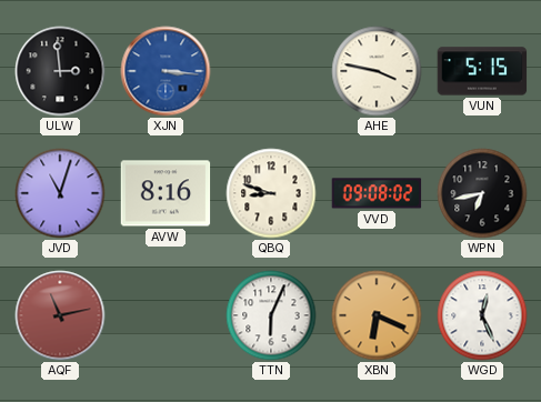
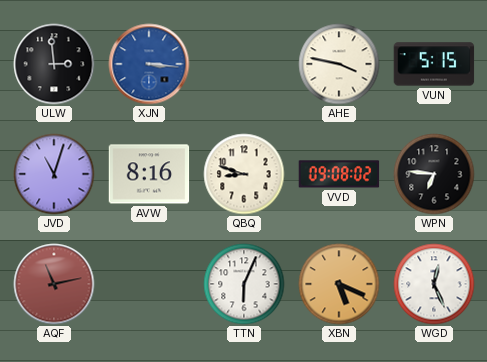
WPN: 6:43 -> 6:46
XBN: 6:19 -> 5:19
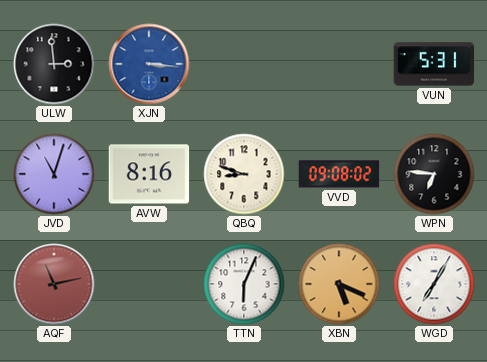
AHE: 3:47 -> none
VUN: 5:15 -> 5:31
WGD: 12:26 -> 7:05
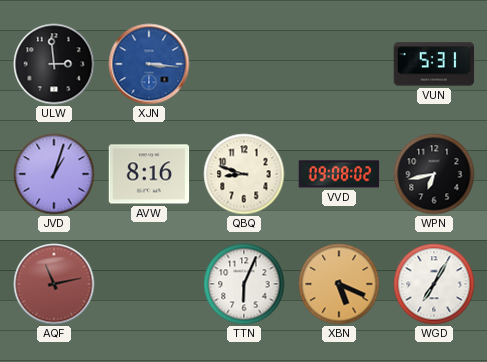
JVD: 11:03 -> 1:03
WPN: 6:46 -> 6:43
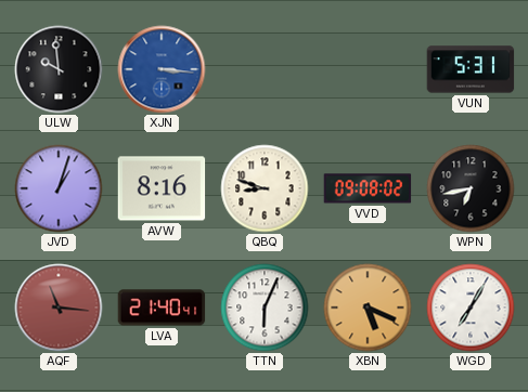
ULW: 2:59 -> 9:59
AQF: 11:13 -> 11:16
LVA: none -> 21:40
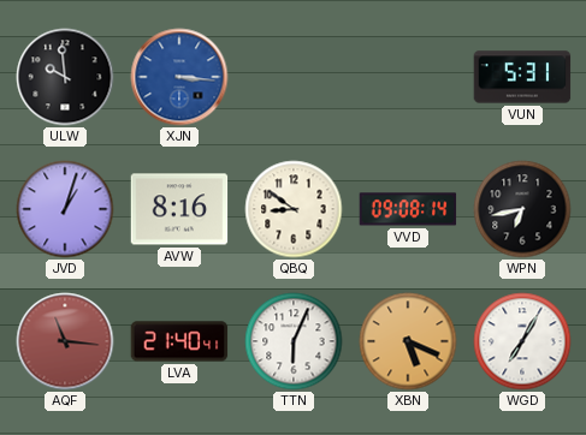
QBQ: 8:48 -> 8:51
VVD: 09:08:02 -> 09:08:14
